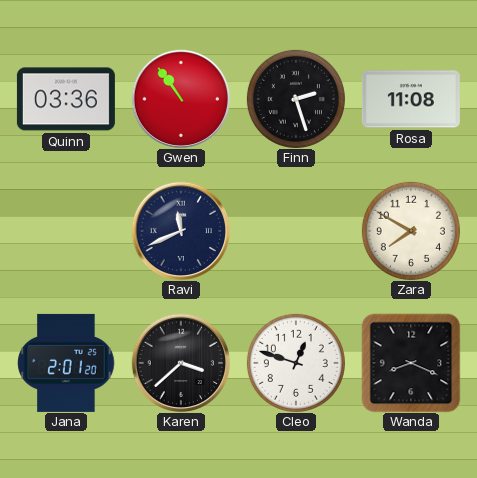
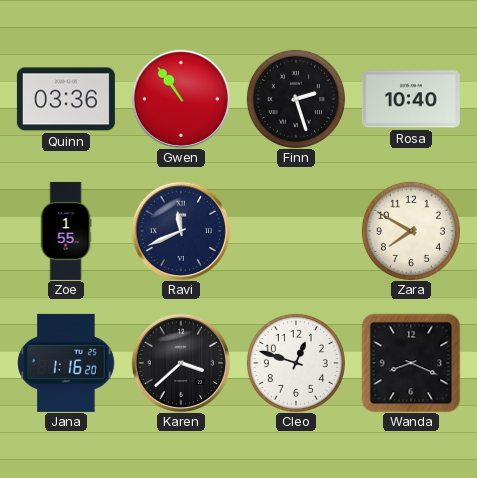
Rosa: 11:08 -> 10:40
Zoe: none -> 1:55
Jana: 2:01 -> 1:16
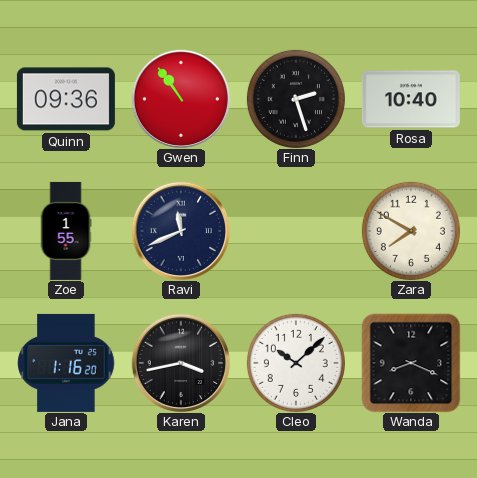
Quinn: 03:36 -> 09:36
Karen: 3:38 -> 3:43
Cleo: 12:48 -> 10:08
